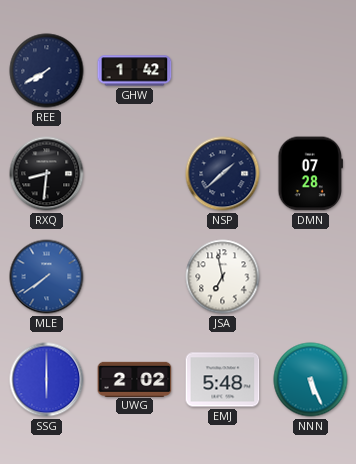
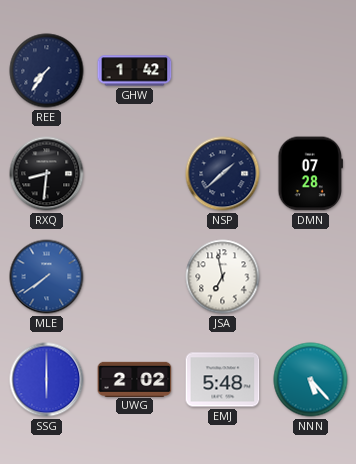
REE: 7:40 -> 7:36
NNN: 5:26 -> 5:23
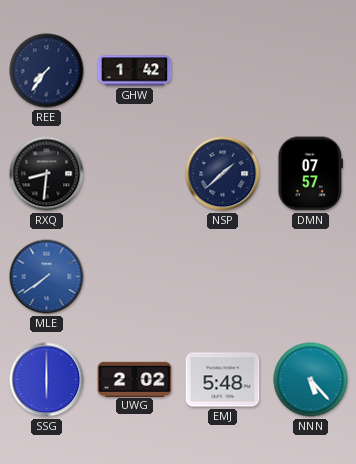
DMN: 07:28 -> 07:57
JSA: 6:58 -> none
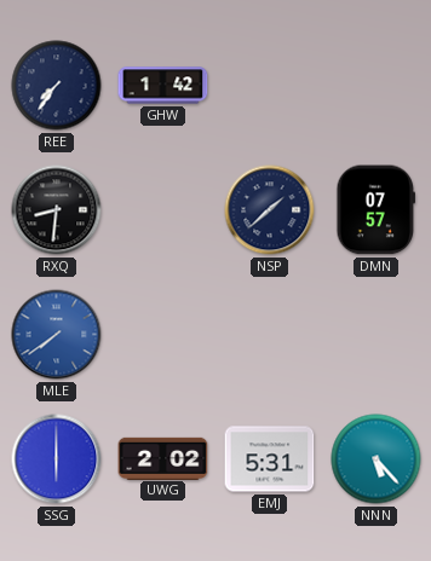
EMJ: 5:48 -> 5:31
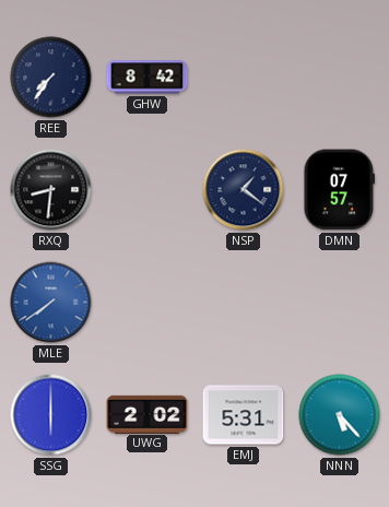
GHW: 1:42 -> 8:42
NSP: 1:38 -> 1:21
